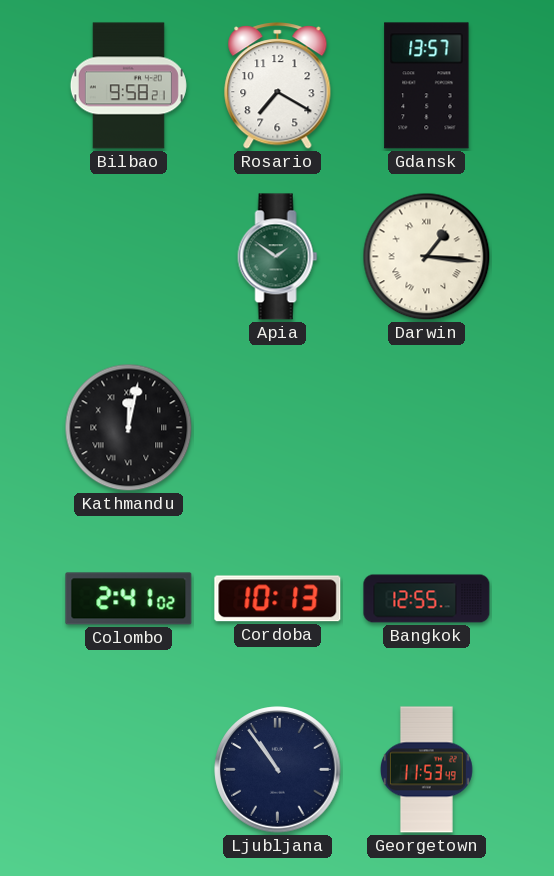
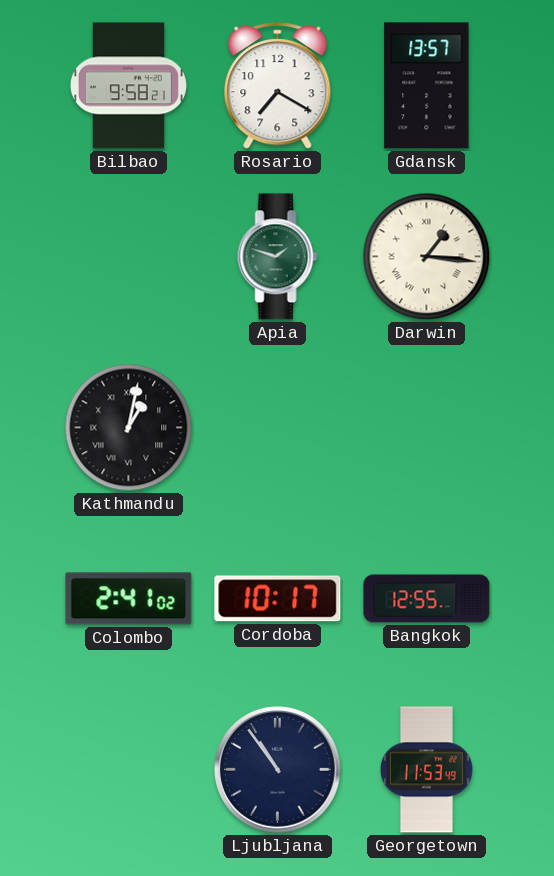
Apia: 1:51 -> 1:48
Kathmandu: 12:02 -> 1:02
Cordoba: 10:13 -> 10:17
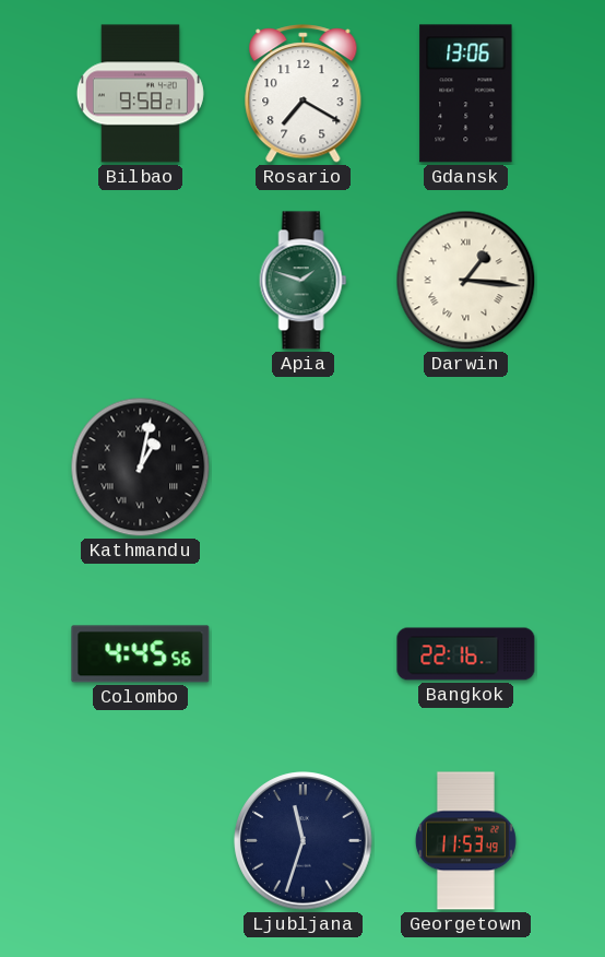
Gdansk: 13:57 -> 13:06
Colombo: 2:41 -> 4:45
Cordoba: 10:17 -> none
Bangkok: 12:55 -> 22:16
Ljubljana: 10:54 -> 11:33
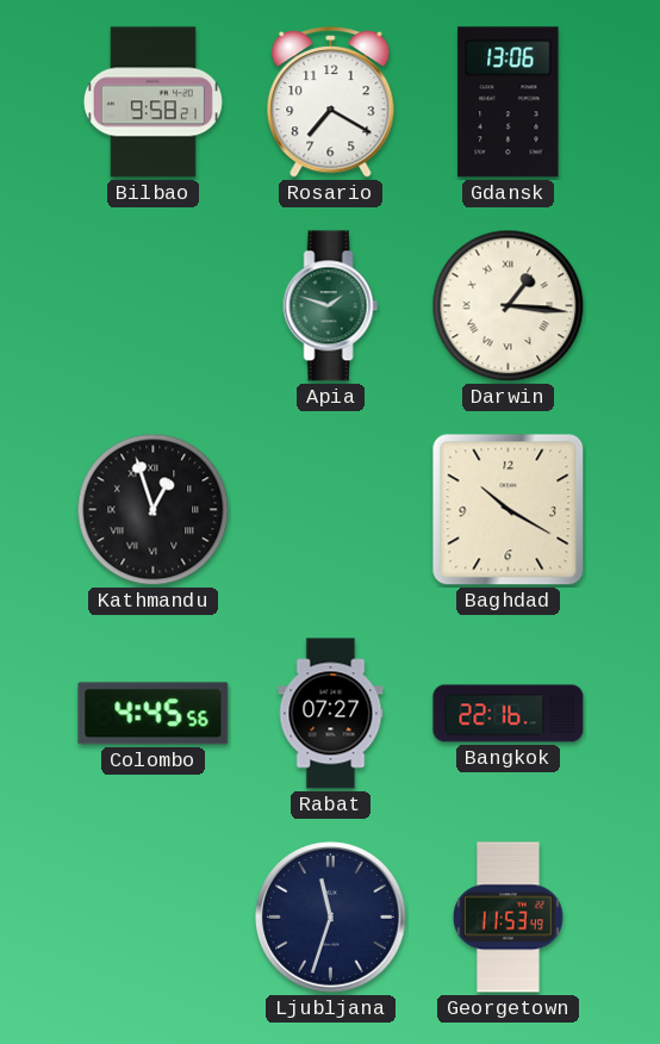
Kathmandu: 1:02 -> 12:57
Baghdad: none -> 10:20
Rabat: none -> 07:27
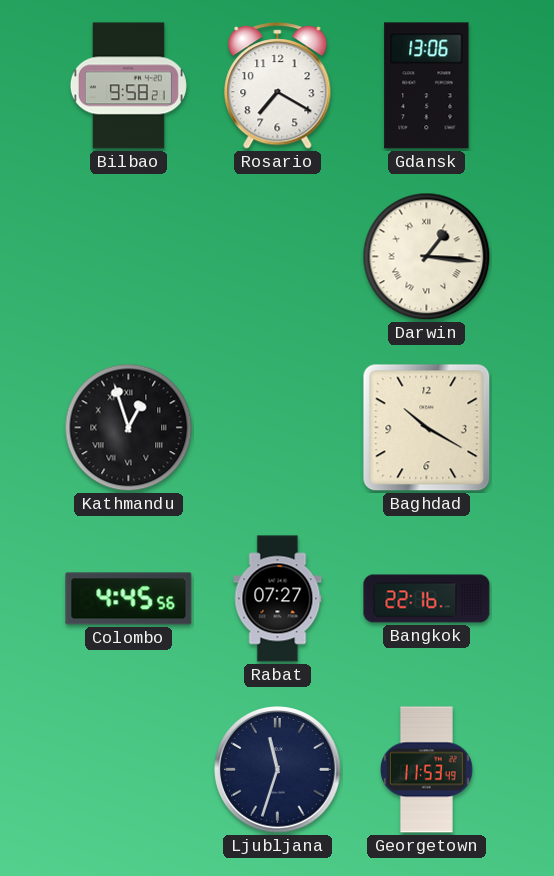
Apia: 1:48 -> none
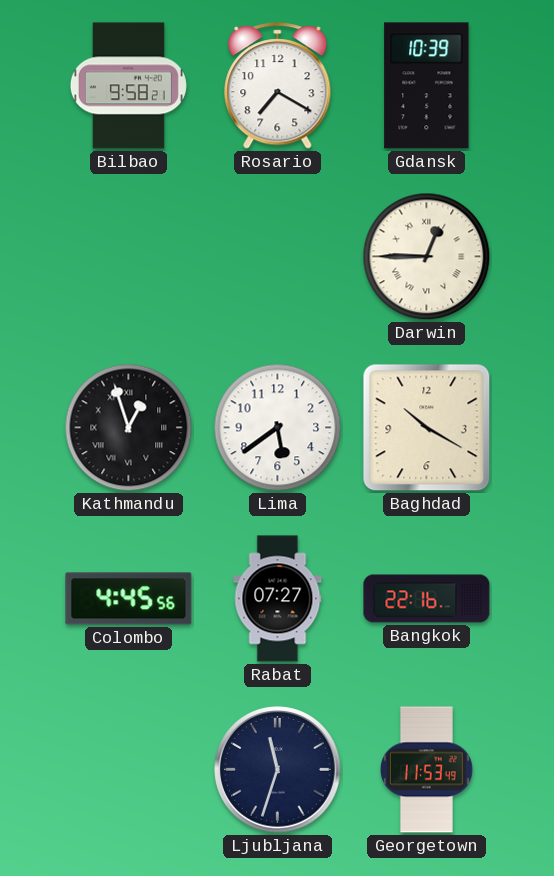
Gdansk: 13:06 -> 10:39
Darwin: 1:16 -> 12:45
Lima: none -> 5:39
